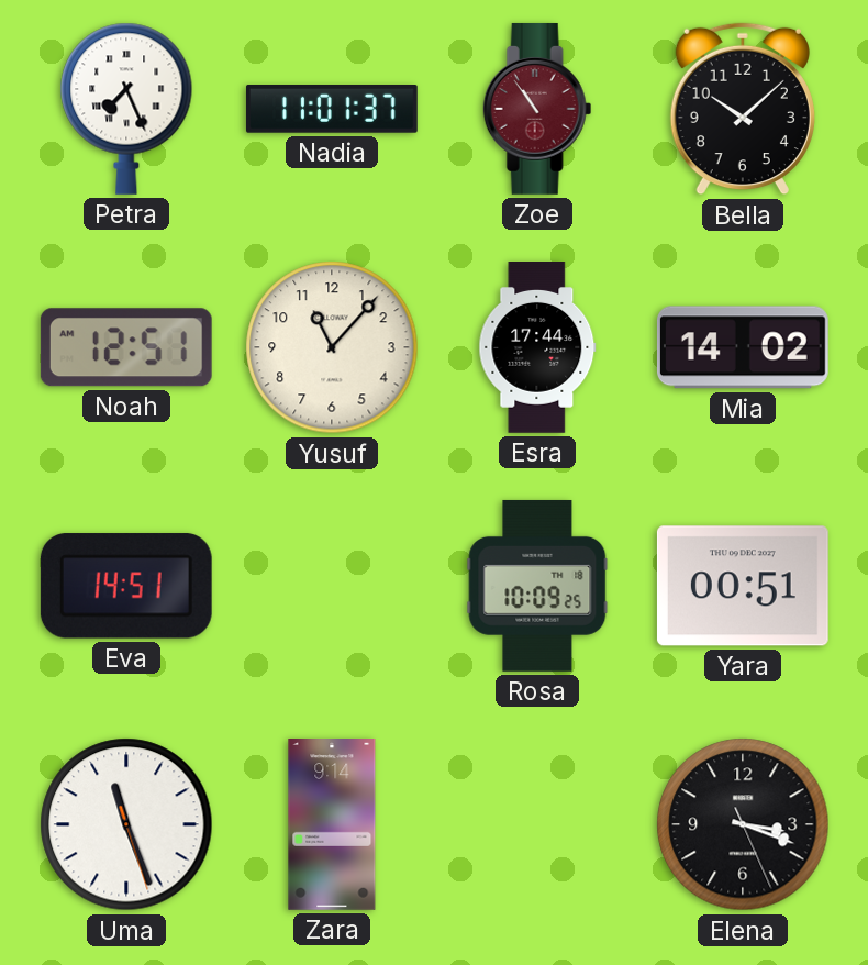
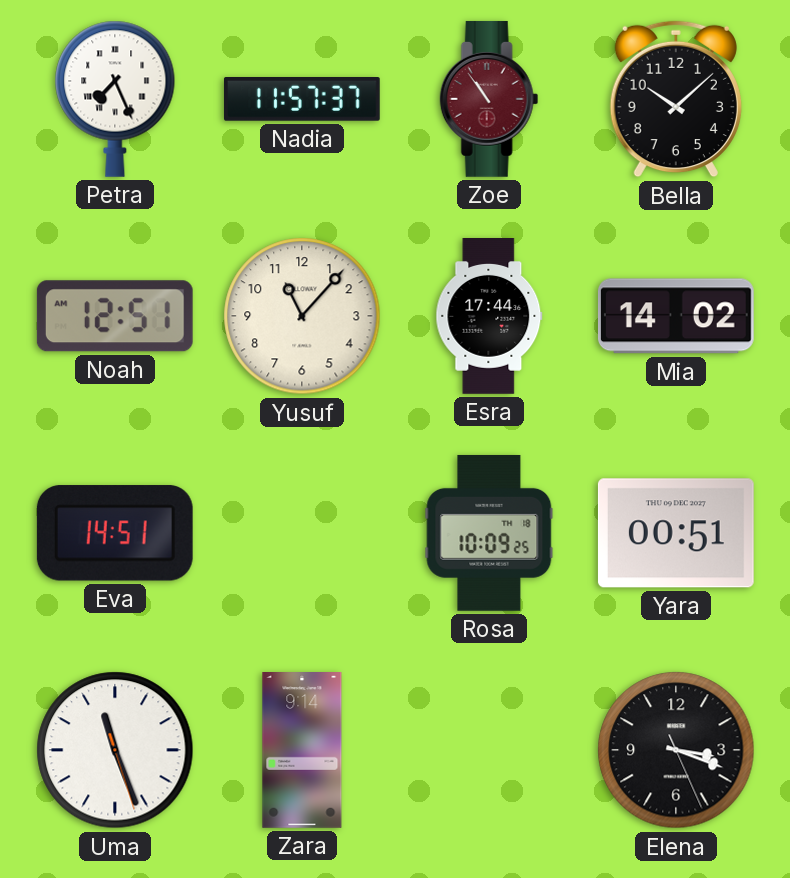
Nadia: 11:01 -> 11:57
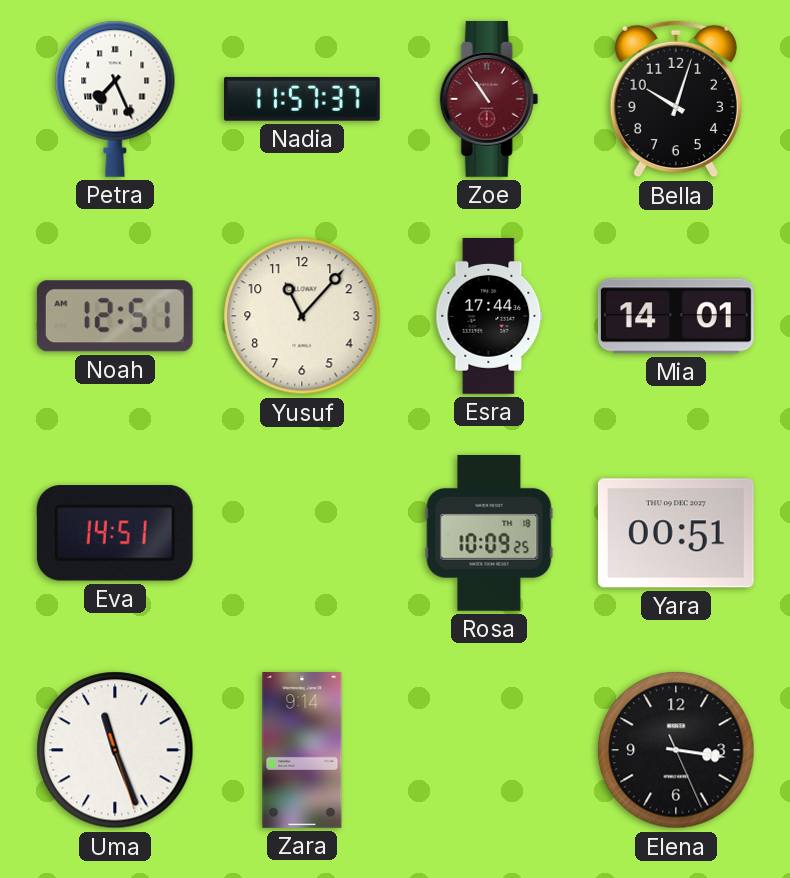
Bella: 10:08 -> 10:03
Mia: 14:02 -> 14:01
Elena: 3:18 -> 3:16
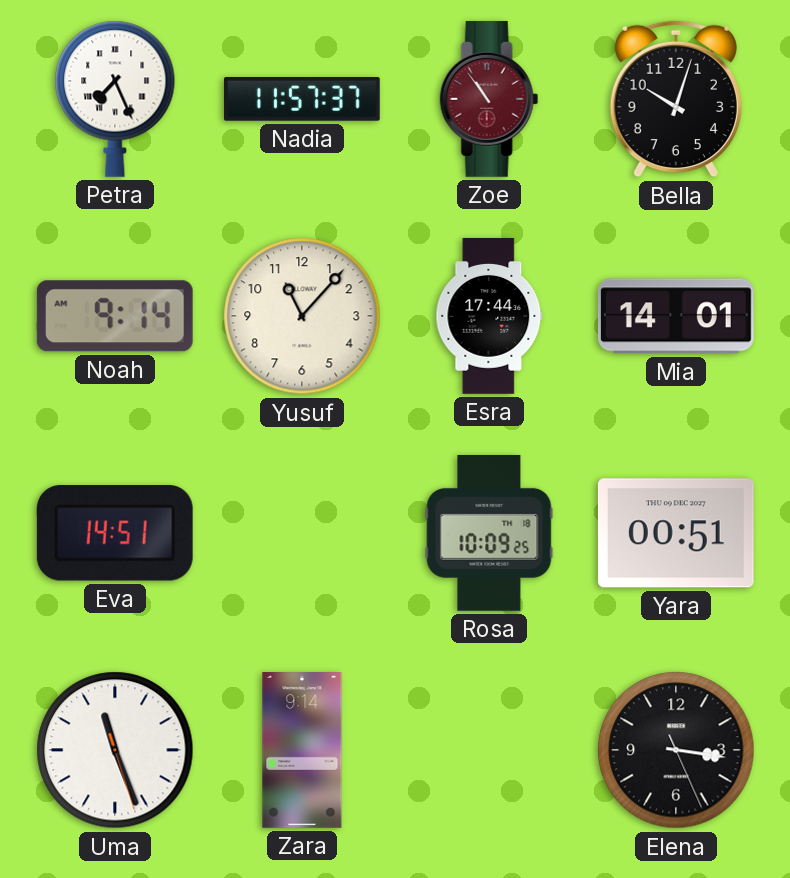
Noah: 12:51 -> 9:14
